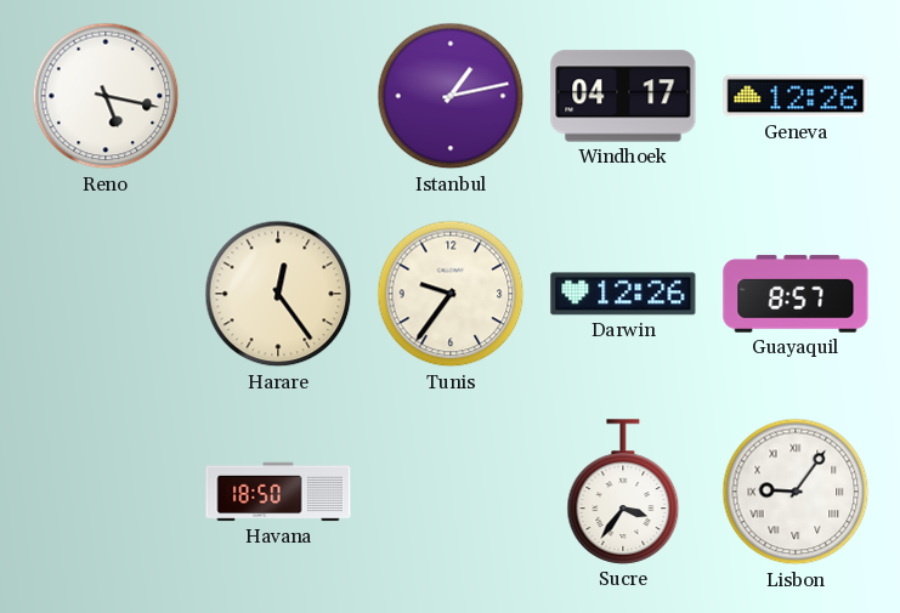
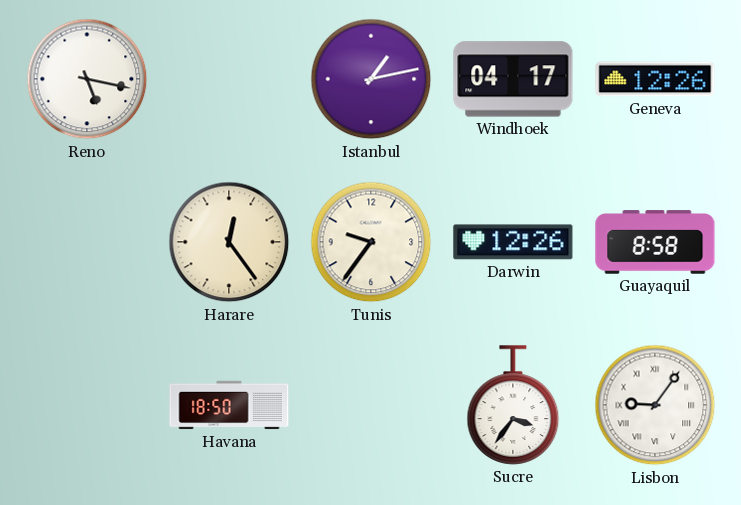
Guayaquil: 8:57 -> 8:58
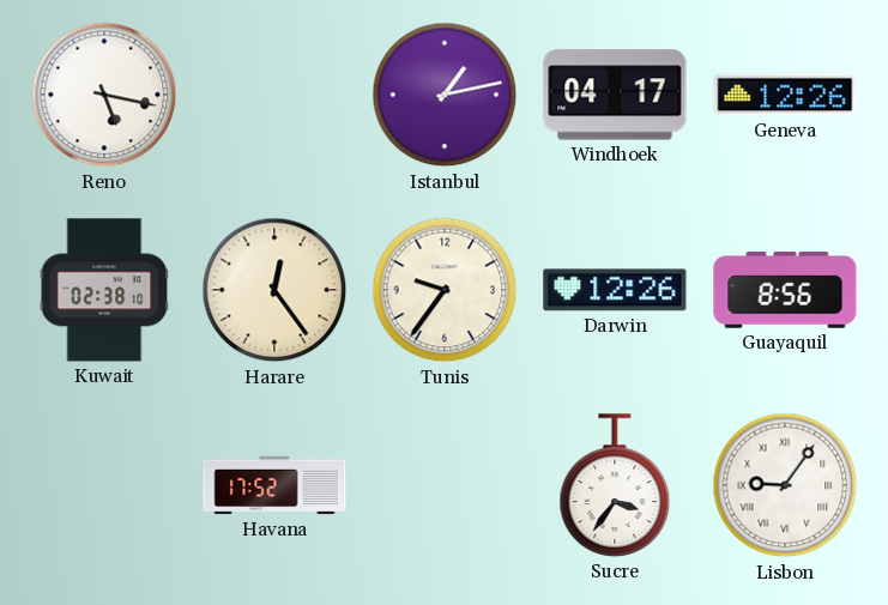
Kuwait: none -> 02:38
Guayaquil: 8:58 -> 8:56
Havana: 18:50 -> 17:52
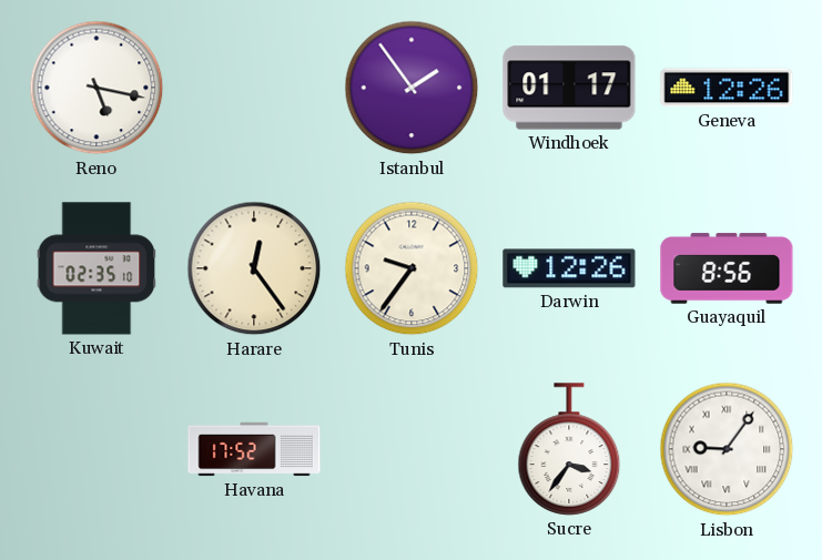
Istanbul: 1:13 -> 1:54
Windhoek: 04:17 -> 01:17
Kuwait: 02:38 -> 02:35
